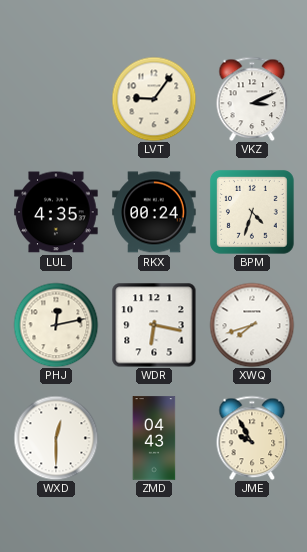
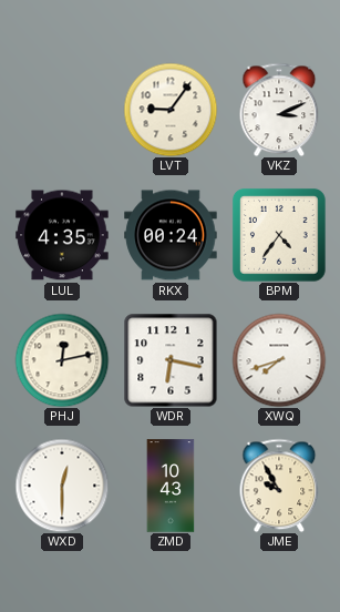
BPM: 4:33 -> 4:36
ZMD: 04:43 -> 10:43
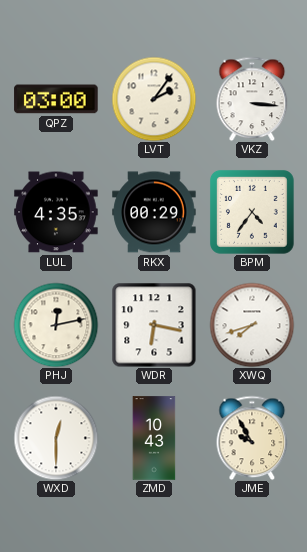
QPZ: none -> 03:00
LVT: 9:06 -> 2:06
VKZ: 3:11 -> 3:16
RKX: 00:24 -> 00:29
